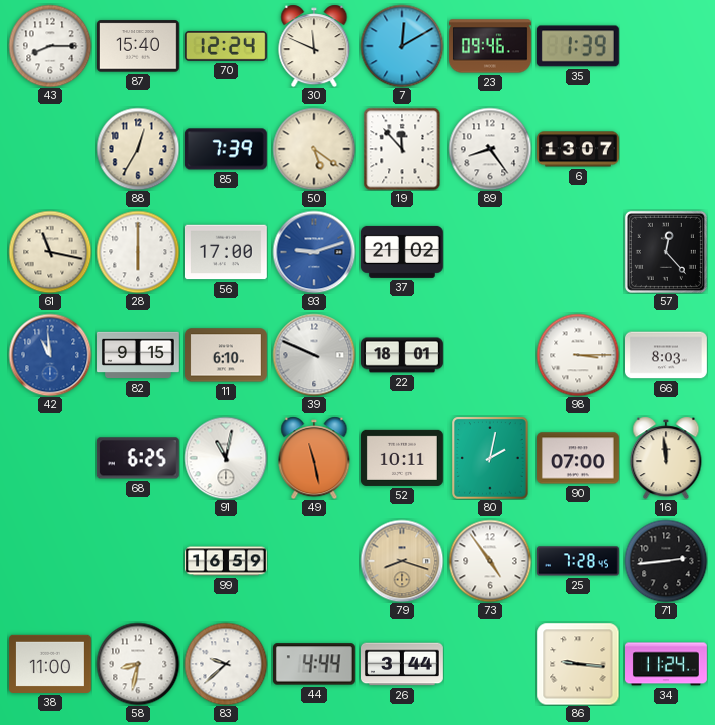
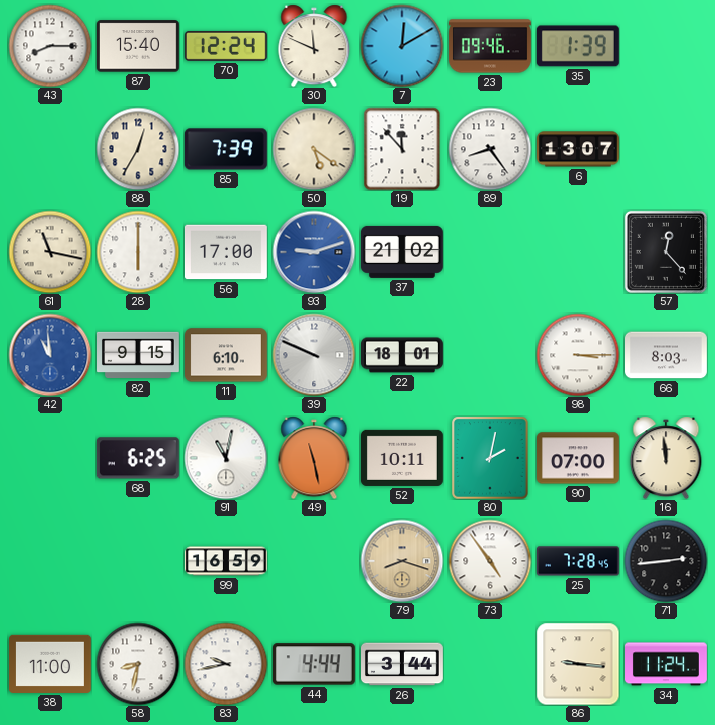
83: 9:38 -> 9:43
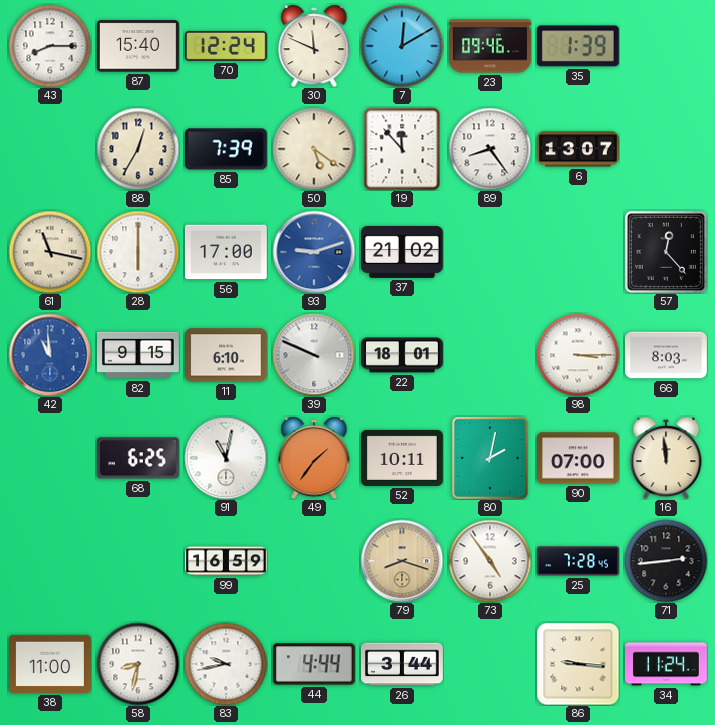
49: 11:28 -> 1:36
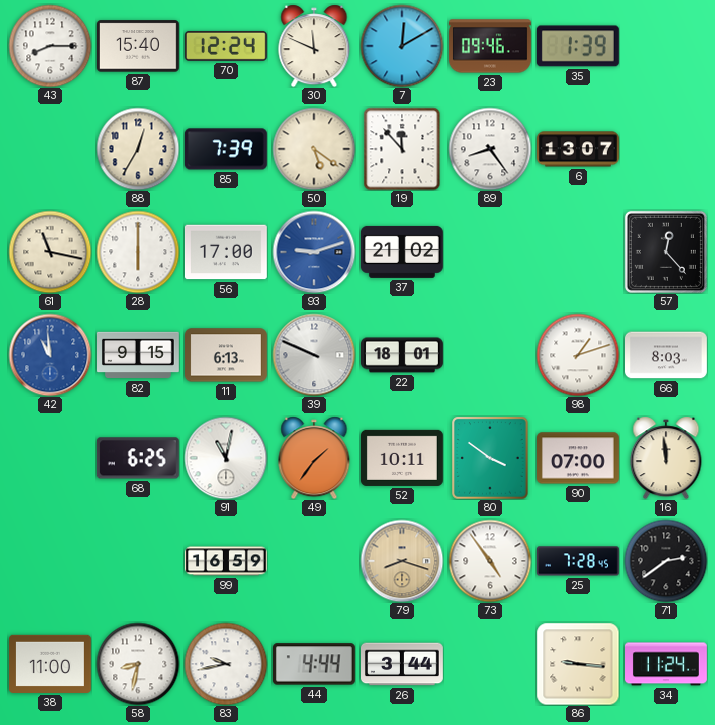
11: 6:10 -> 6:13
98: 3:15 -> 1:12
80: 2:02 -> 3:51
71: 2:44 -> 2:39
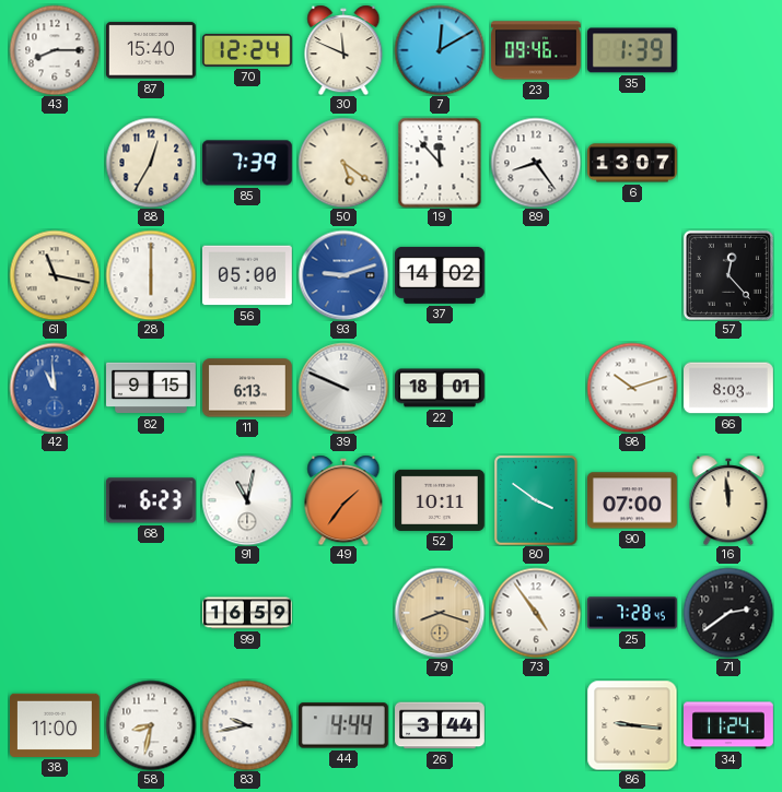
56: 17:00 -> 05:00
37: 21:02 -> 14:02
98: 1:12 -> 10:12
68: 6:25 -> 6:23
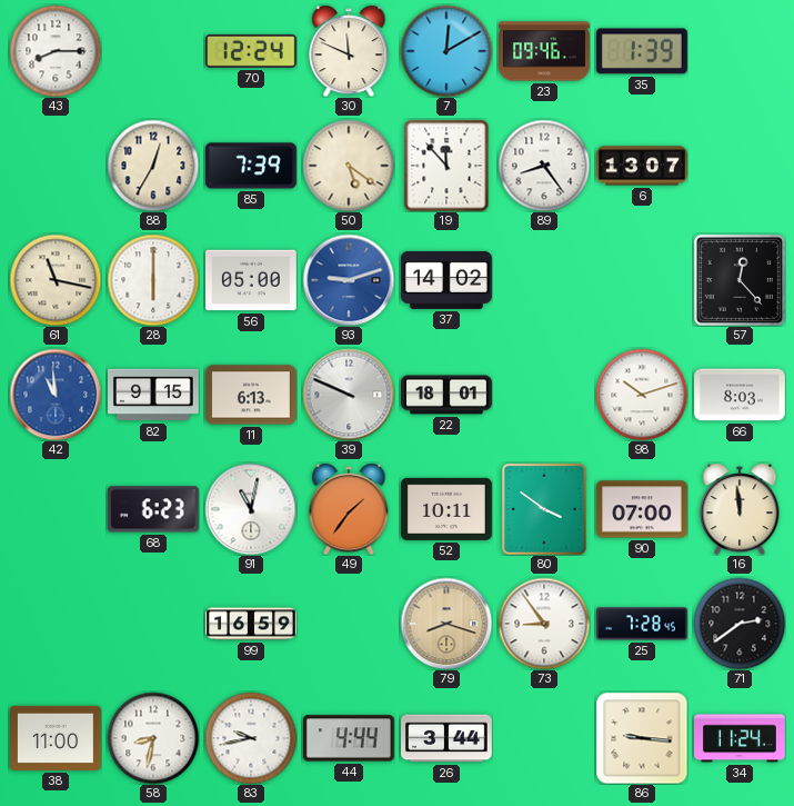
87: 15:40 -> none
73: 4:54 -> 8:54
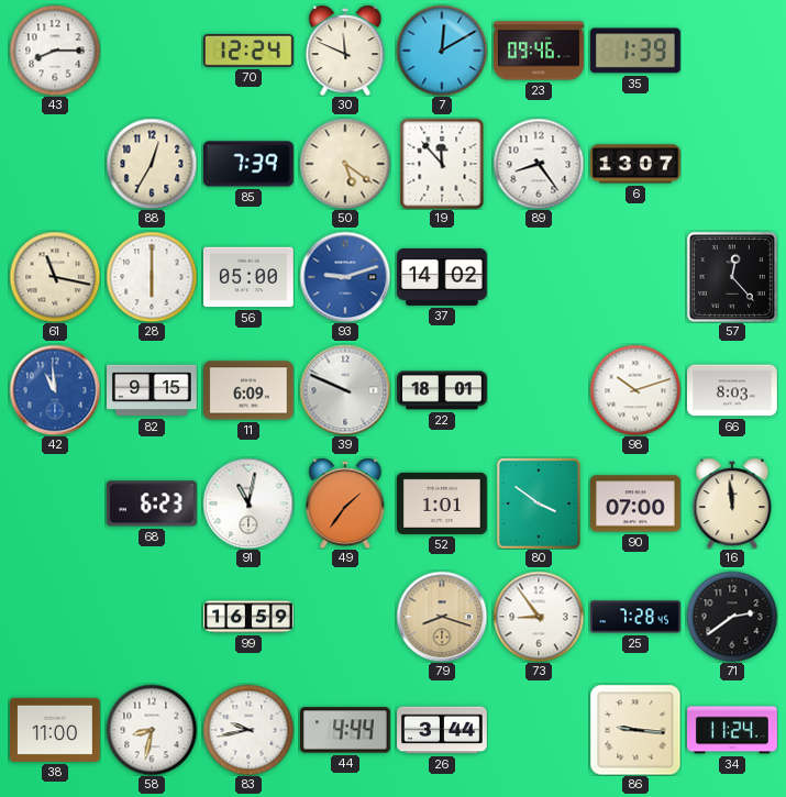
11: 6:13 -> 6:09
52: 10:11 -> 1:01
